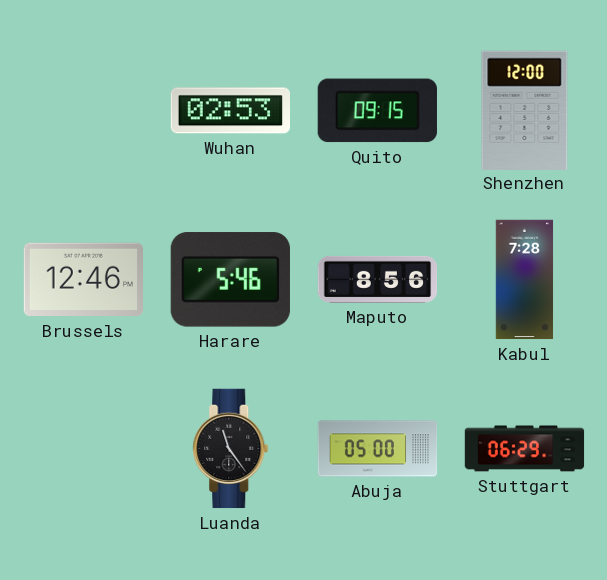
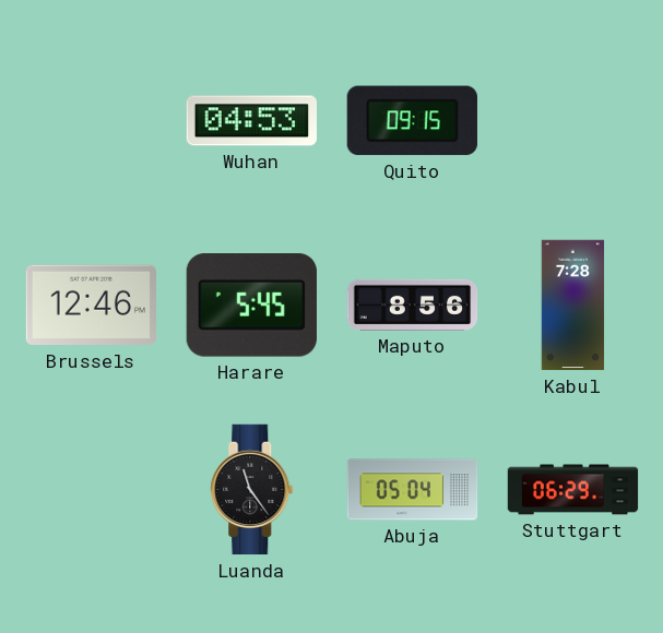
Wuhan: 02:53 -> 04:53
Shenzhen: 12:00 -> none
Harare: 5:46 -> 5:45
Abuja: 05:00 -> 05:04
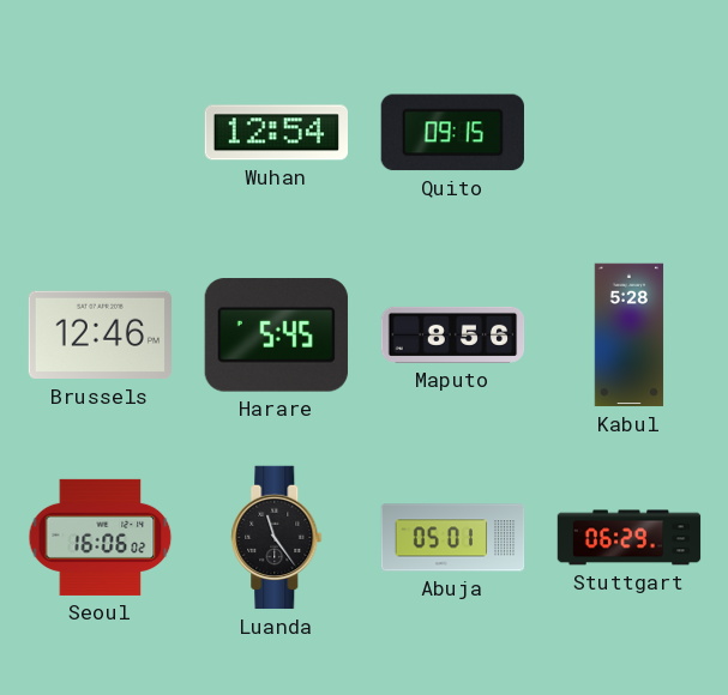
Wuhan: 04:53 -> 12:54
Kabul: 7:28 -> 5:28
Seoul: none -> 16:06
Abuja: 05:04 -> 05:01
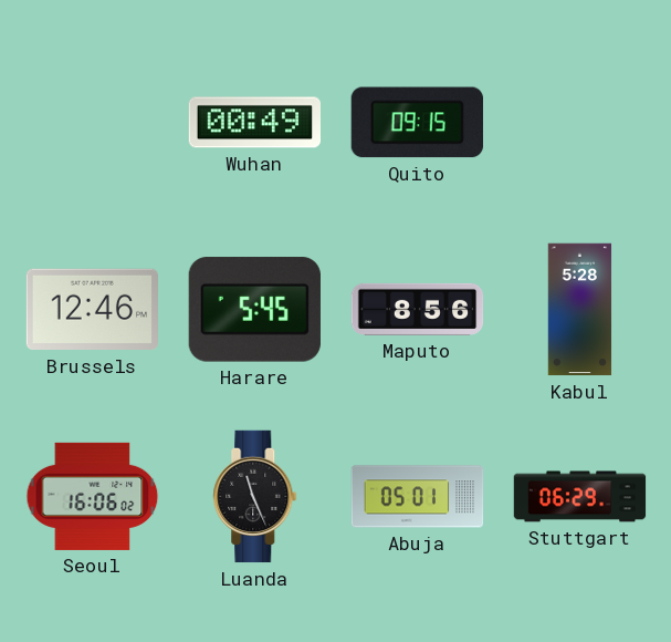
Wuhan: 12:54 -> 00:49
Luanda: 11:24 -> 11:26
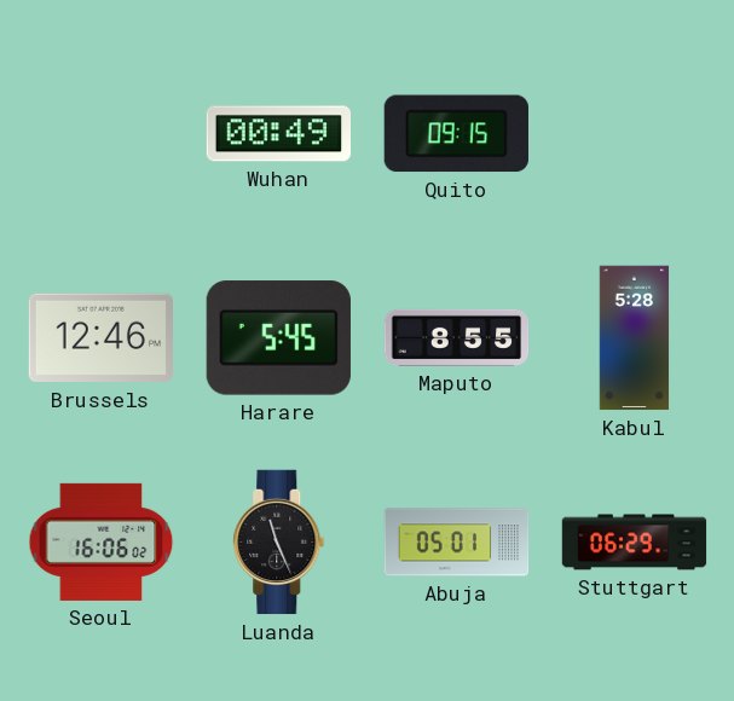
Maputo: 8:56 -> 8:55
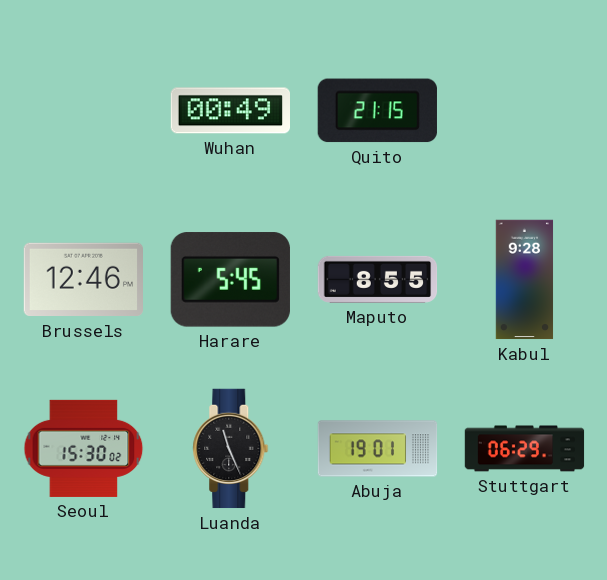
Quito: 09:15 -> 21:15
Kabul: 5:28 -> 9:28
Seoul: 16:06 -> 15:30
Abuja: 05:01 -> 19:01
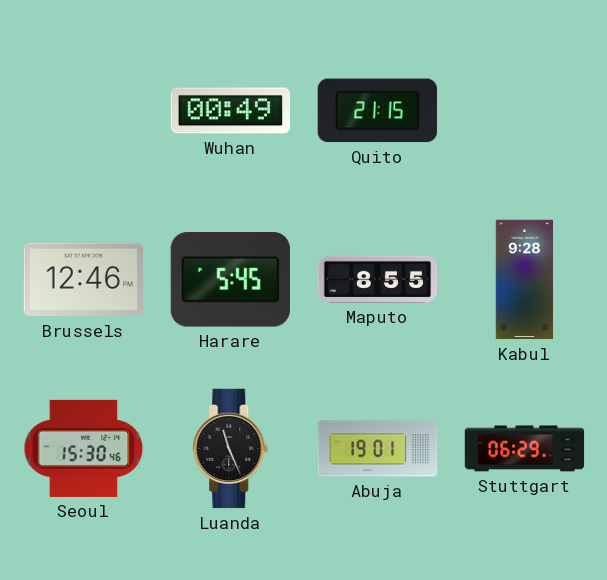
Seoul: 15:30:02 -> 15:30:46
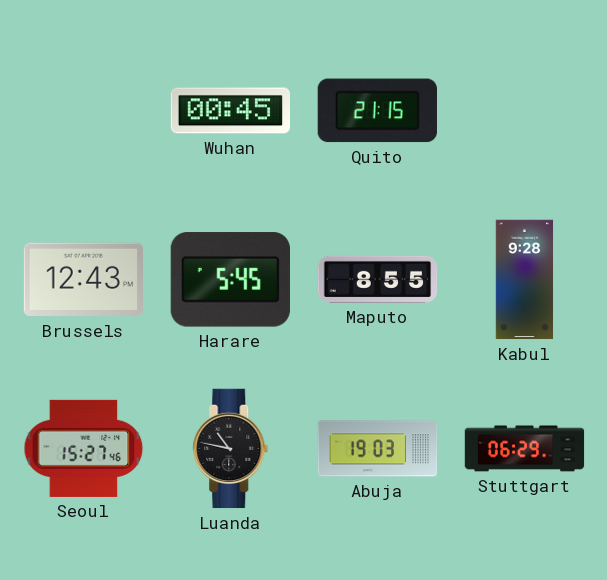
Wuhan: 00:49 -> 00:45
Brussels: 12:46 -> 12:43
Seoul: 15:30 -> 15:27
Luanda: 11:26 -> 10:47
Abuja: 19:01 -> 19:03
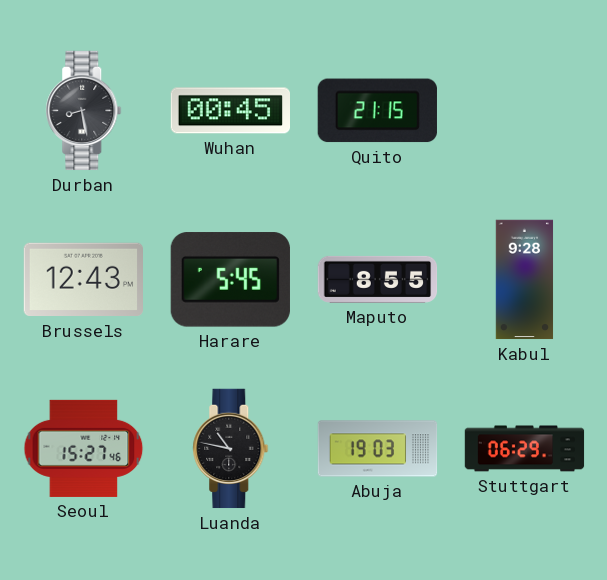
Durban: none -> 8:28
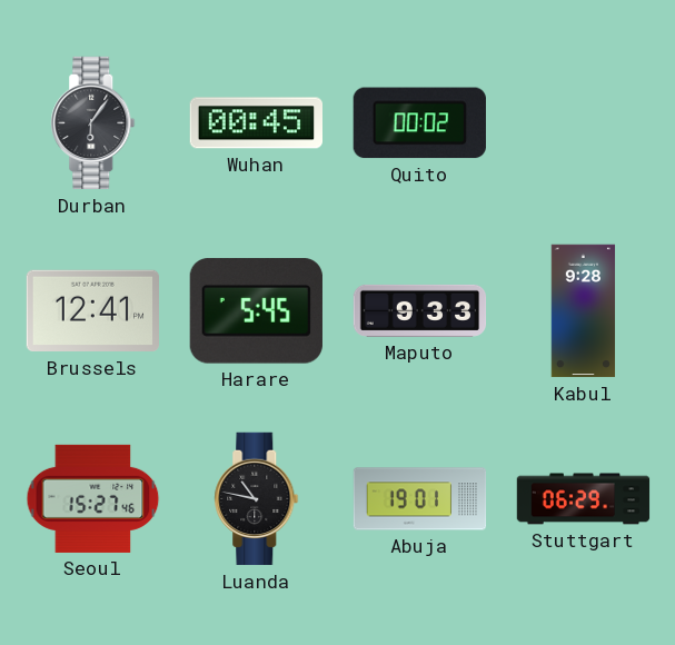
Durban: 8:28 -> 6:06
Quito: 21:15 -> 00:02
Brussels: 12:43 -> 12:41
Maputo: 8:55 -> 9:33
Abuja: 19:03 -> 19:01
